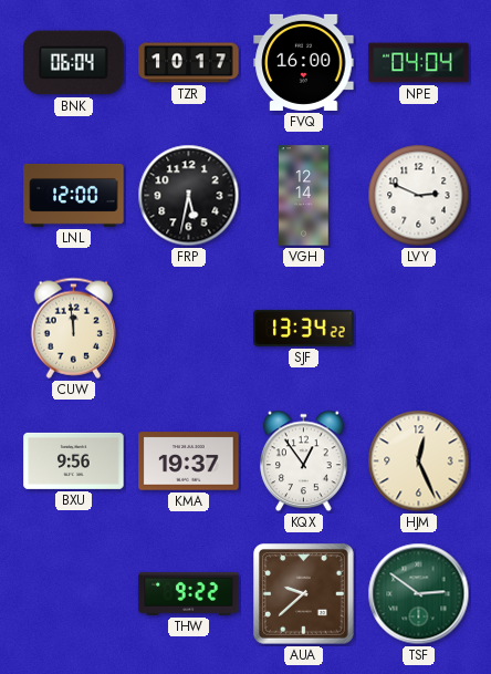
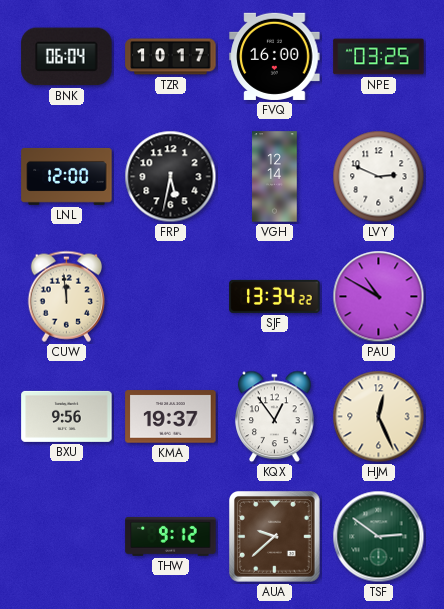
NPE: 04:04 -> 03:25
PAU: none -> 10:50
THW: 9:22 -> 9:12
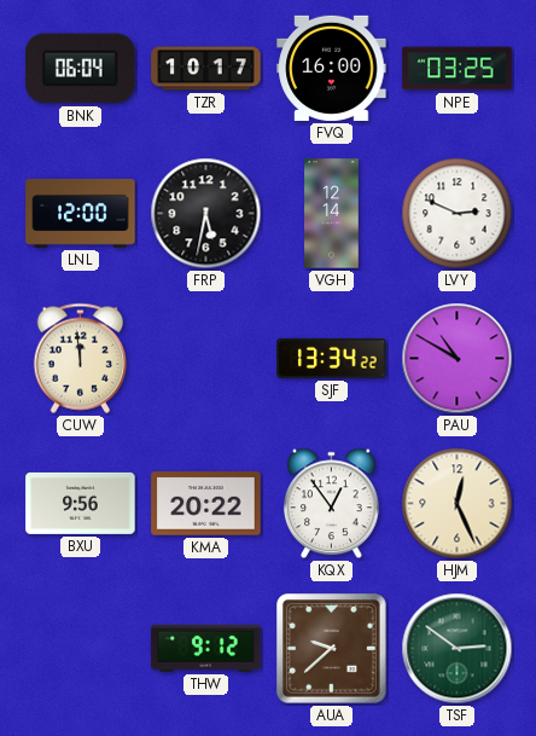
KMA: 19:37 -> 20:22
